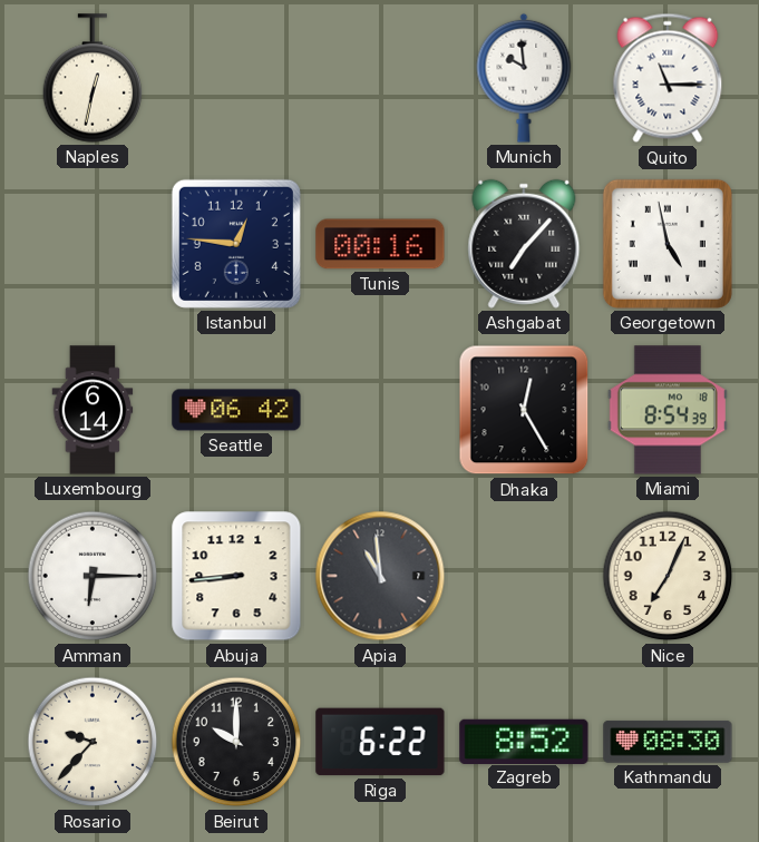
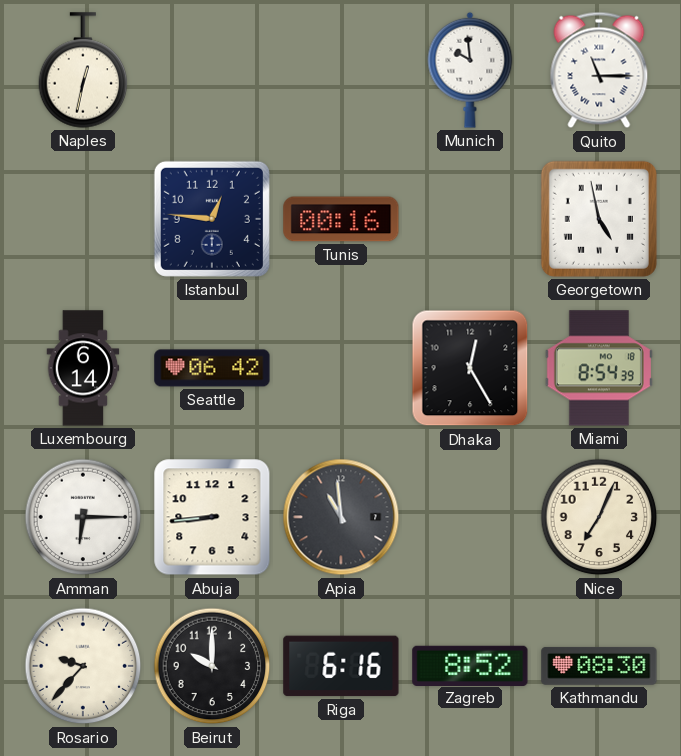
Ashgabat: 7:07 -> none
Riga: 6:22 -> 6:16
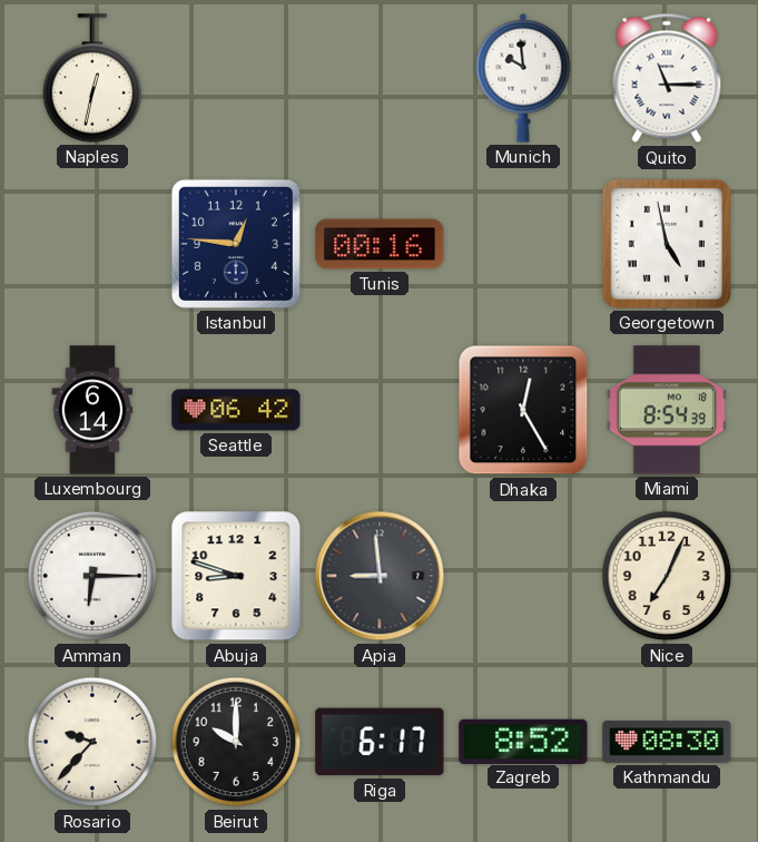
Abuja: 8:44 -> 8:48
Apia: 10:59 -> 8:59
Riga: 6:16 -> 6:17
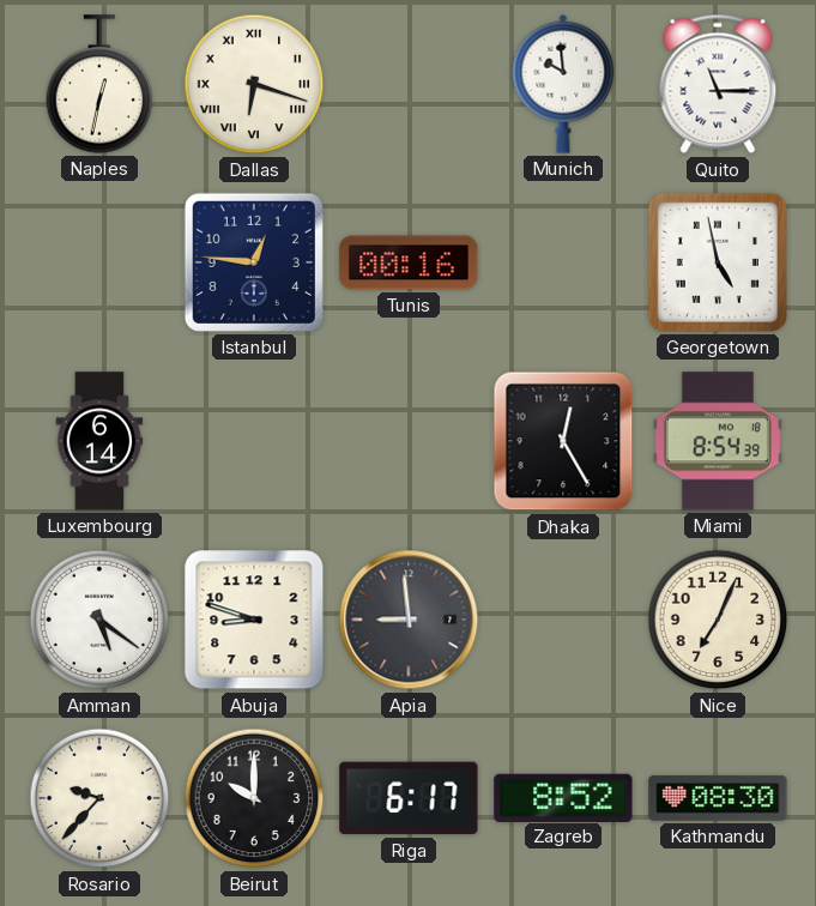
Dallas: none -> 6:18
Seattle: 06:42 -> none
Amman: 6:15 -> 5:21
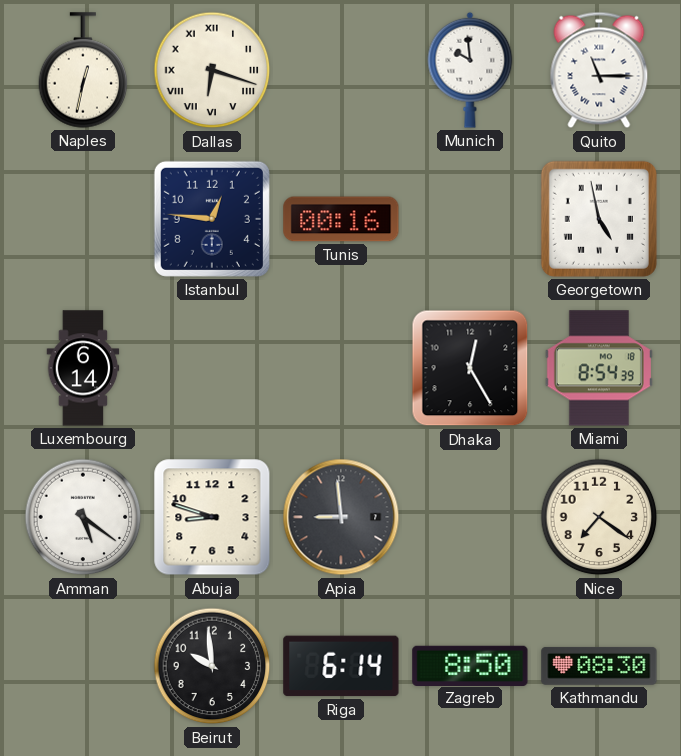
Nice: 7:04 -> 7:21
Rosario: 9:37 -> none
Beirut: 10:00 -> 9:59
Riga: 6:17 -> 6:14
Zagreb: 8:52 -> 8:50
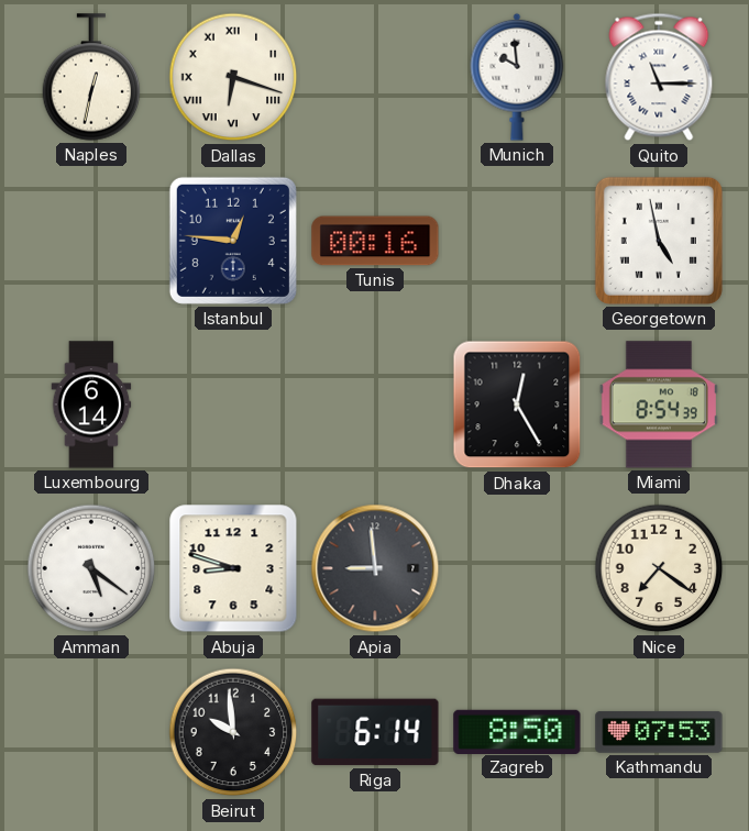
Kathmandu: 08:30 -> 07:53
